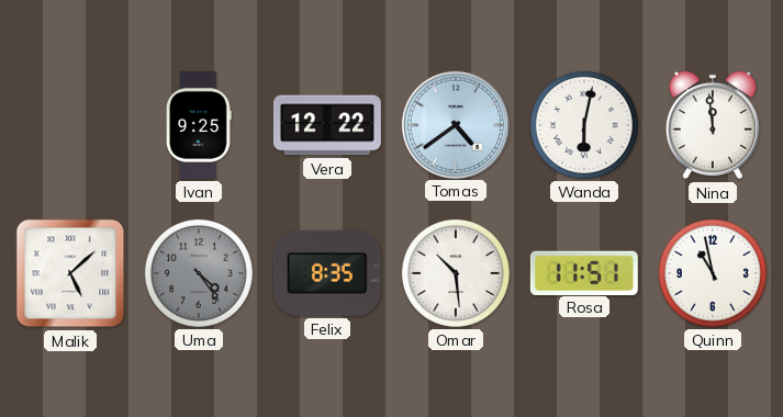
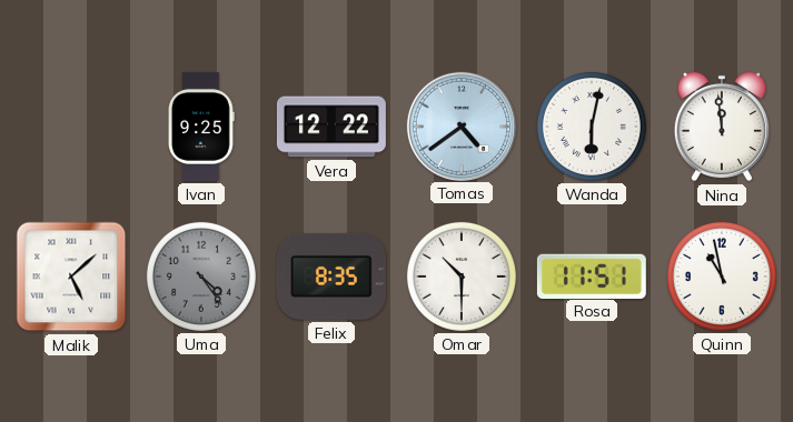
Omar: 10:29 -> 10:30
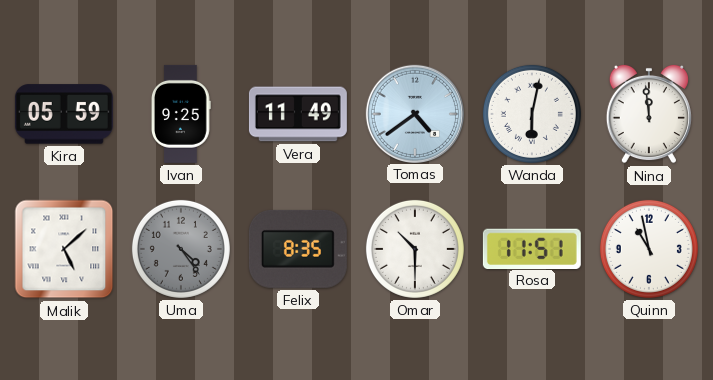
Kira: none -> 05:59
Vera: 12:22 -> 11:49
